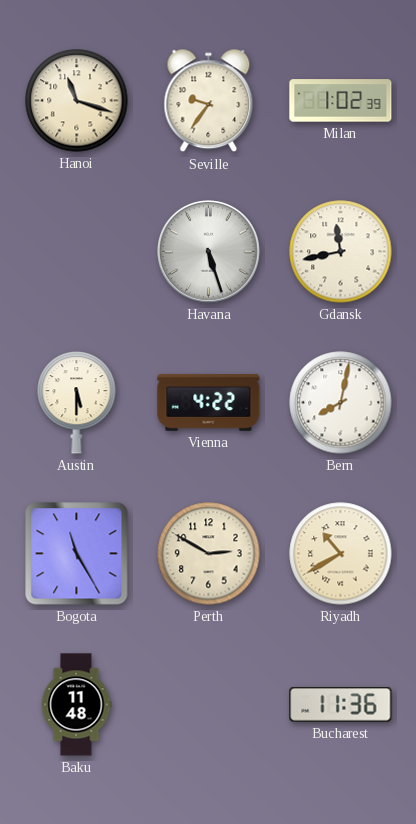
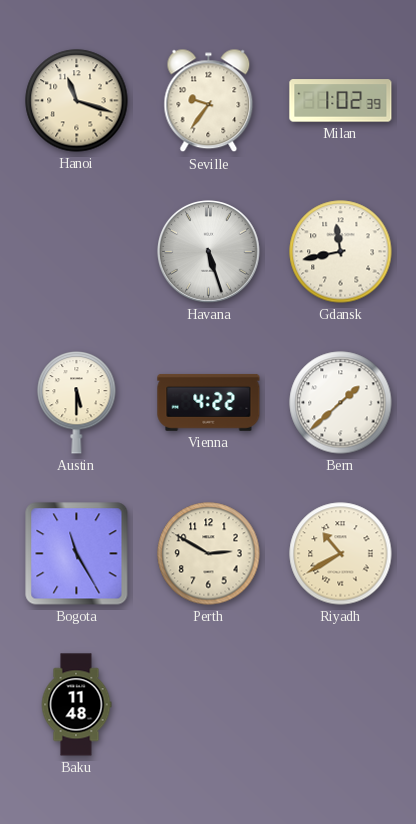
Bern: 8:02 -> 1:38
Bucharest: 11:36 -> none
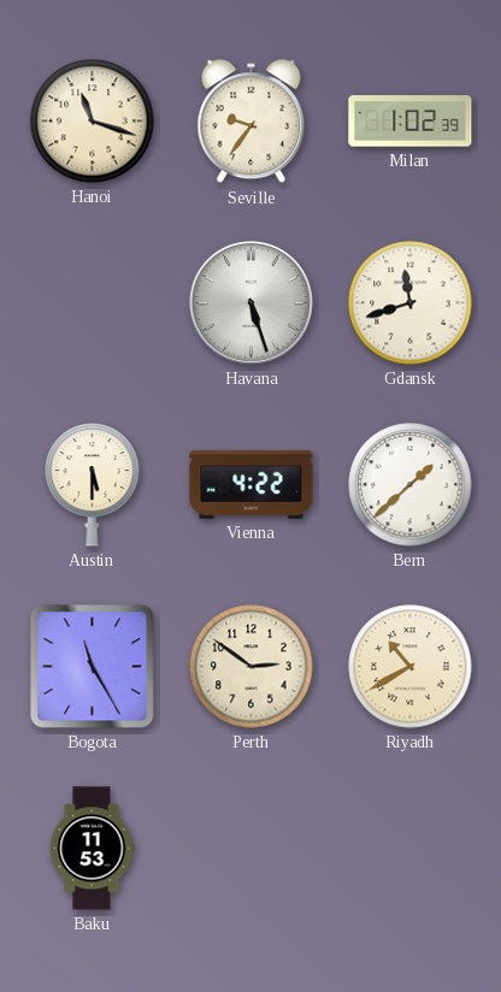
Gdansk: 11:43 -> 11:42
Perth: 2:50 -> 2:51
Baku: 11:48 -> 11:53
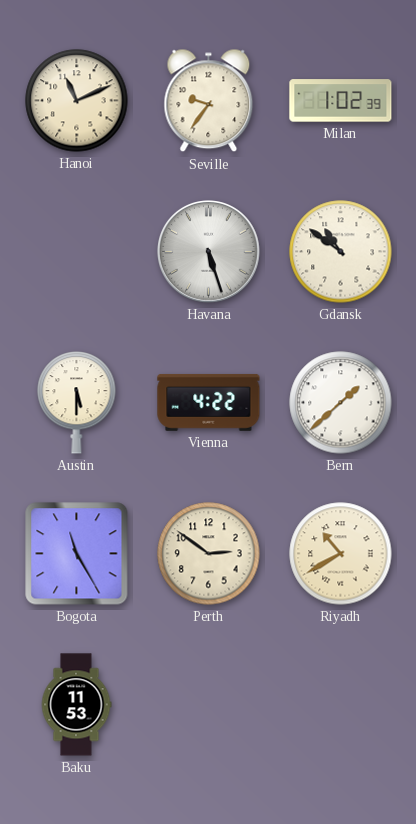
Hanoi: 11:18 -> 11:11
Gdansk: 11:42 -> 10:51
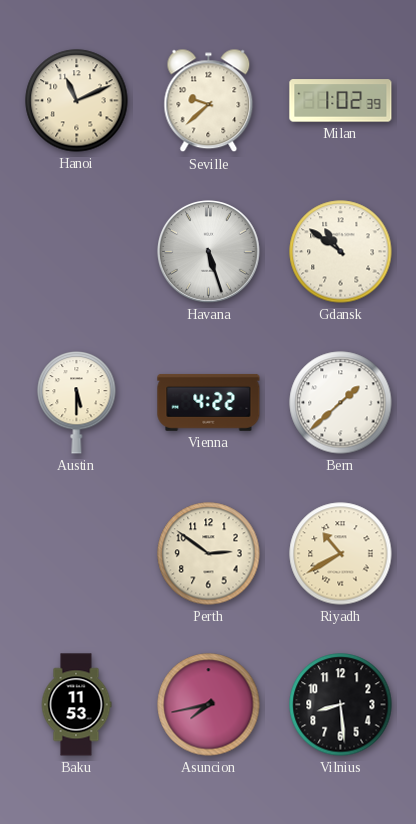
Seville: 9:36 -> 9:38
Bogota: 11:25 -> none
Asuncion: none -> 7:43
Vilnius: none -> 8:29
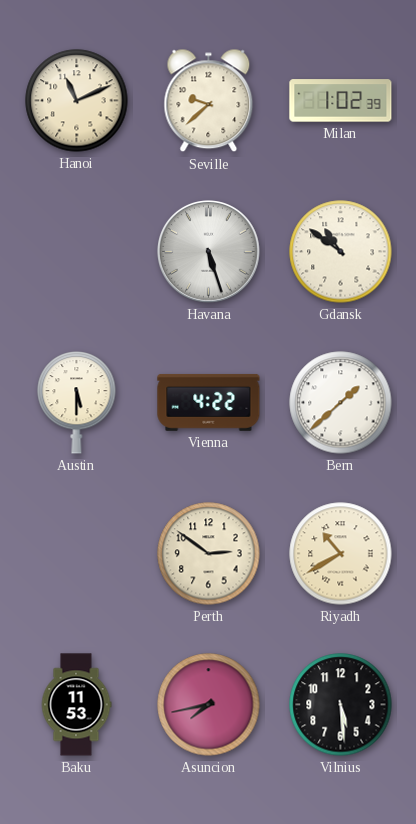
Vilnius: 8:29 -> 5:29
